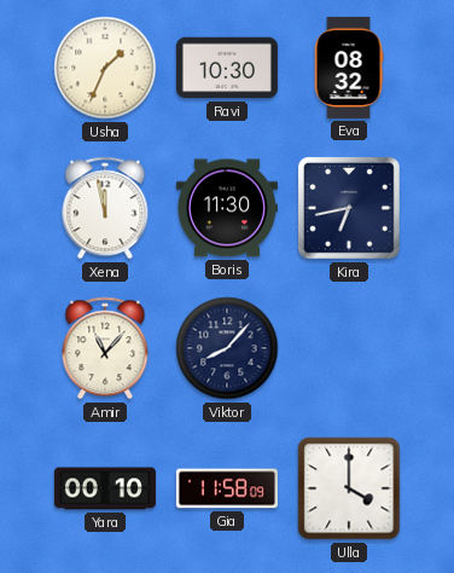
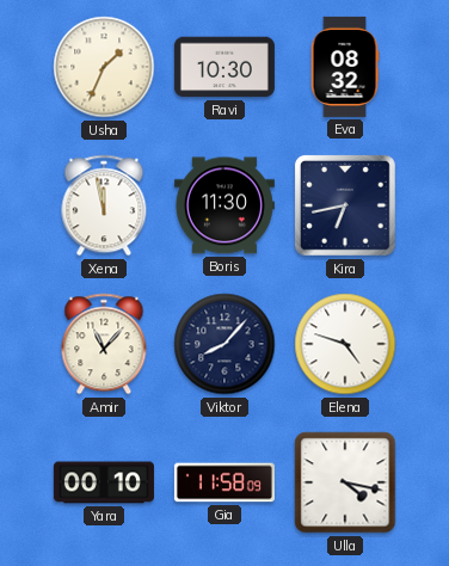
Elena: none -> 4:48
Ulla: 4:00 -> 4:17
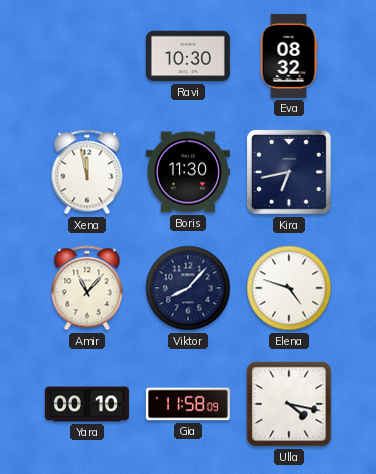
Usha: 1:34 -> none
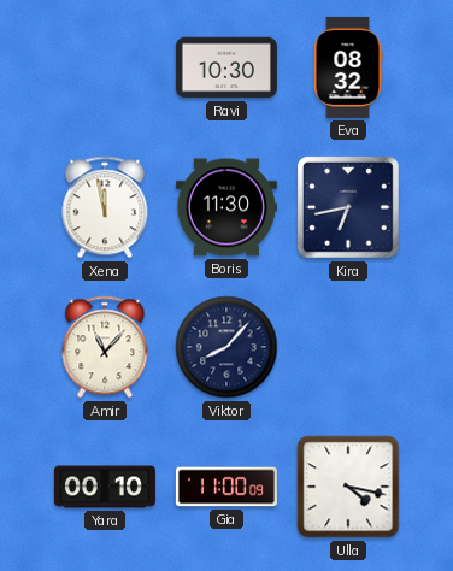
Elena: 4:48 -> none
Gia: 11:58 -> 11:00
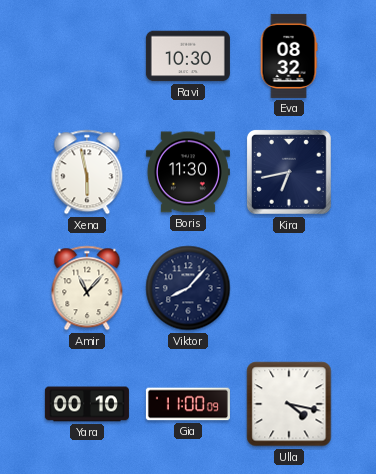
Xena: 11:58 -> 5:58
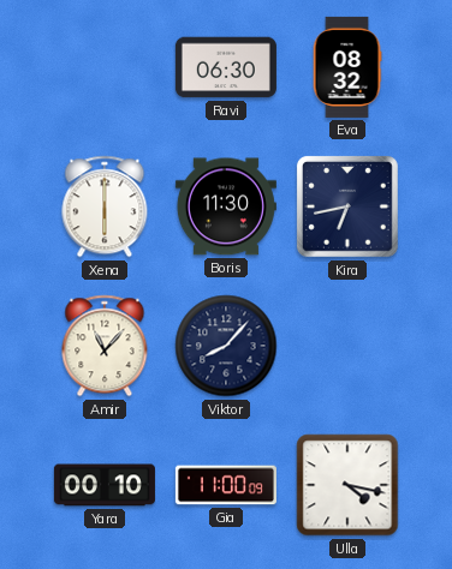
Ravi: 10:30 -> 06:30
Xena: 5:58 -> 6:00
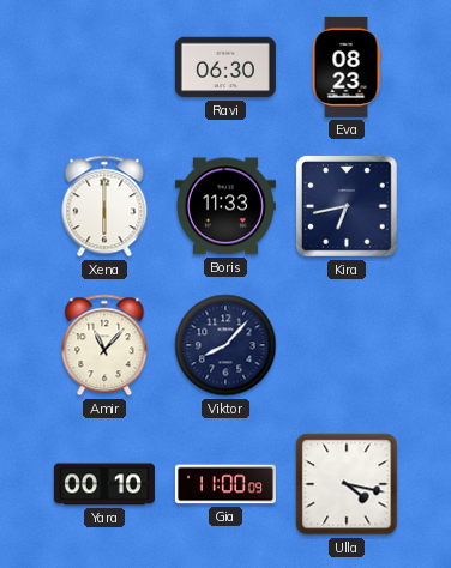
Eva: 08:32 -> 08:23
Boris: 11:30 -> 11:33
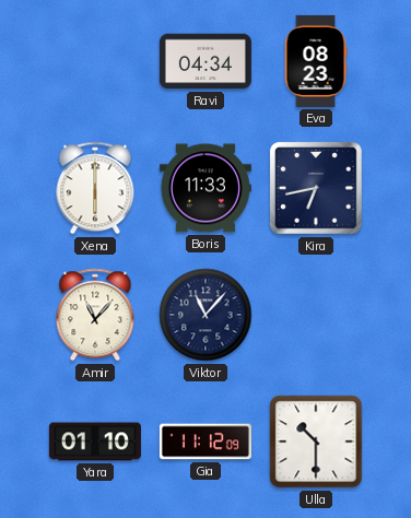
Ravi: 06:30 -> 04:34
Viktor: 8:07 -> 11:07
Yara: 00:10 -> 01:10
Gia: 11:00 -> 11:12
Ulla: 4:17 -> 10:30
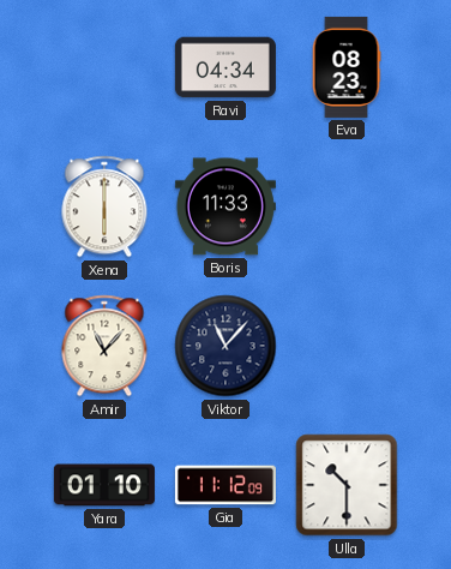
Kira: 6:43 -> none
